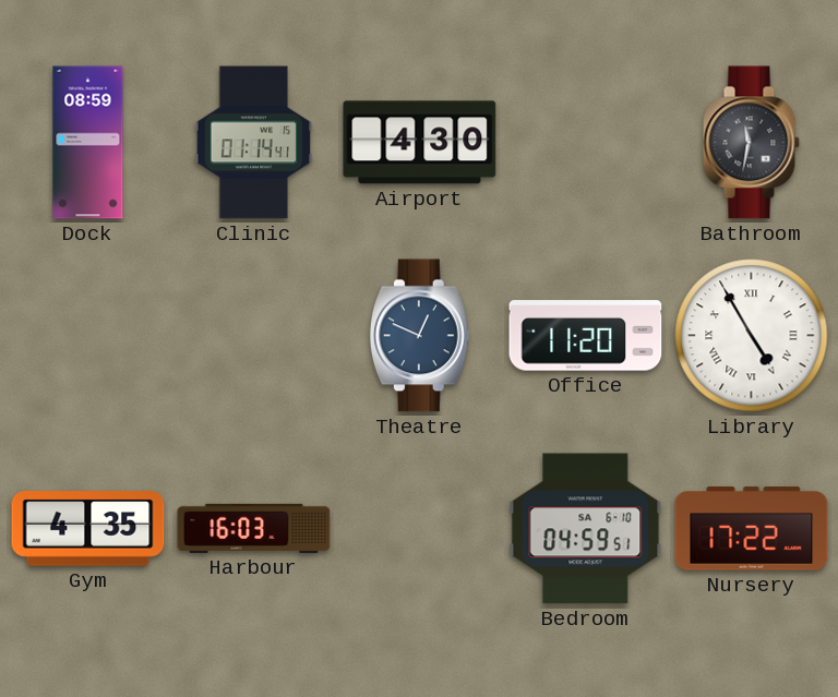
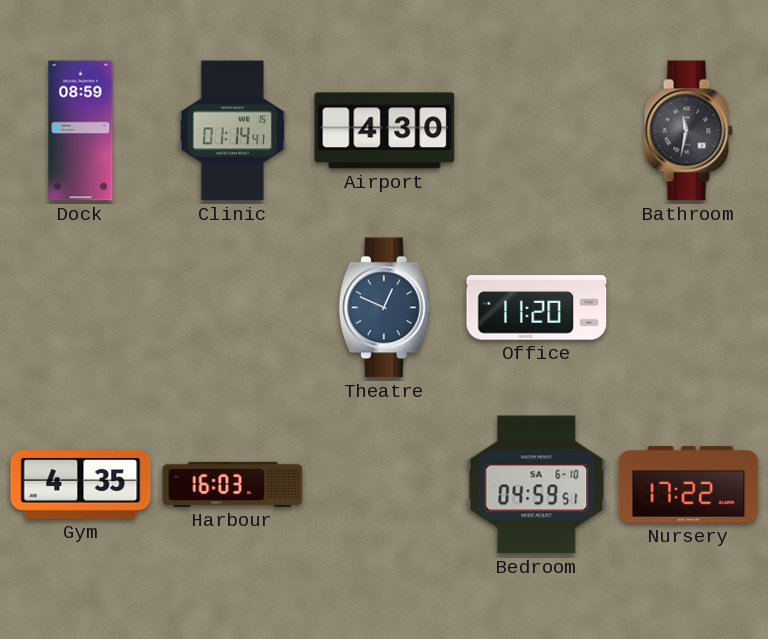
Library: 4:55 -> none
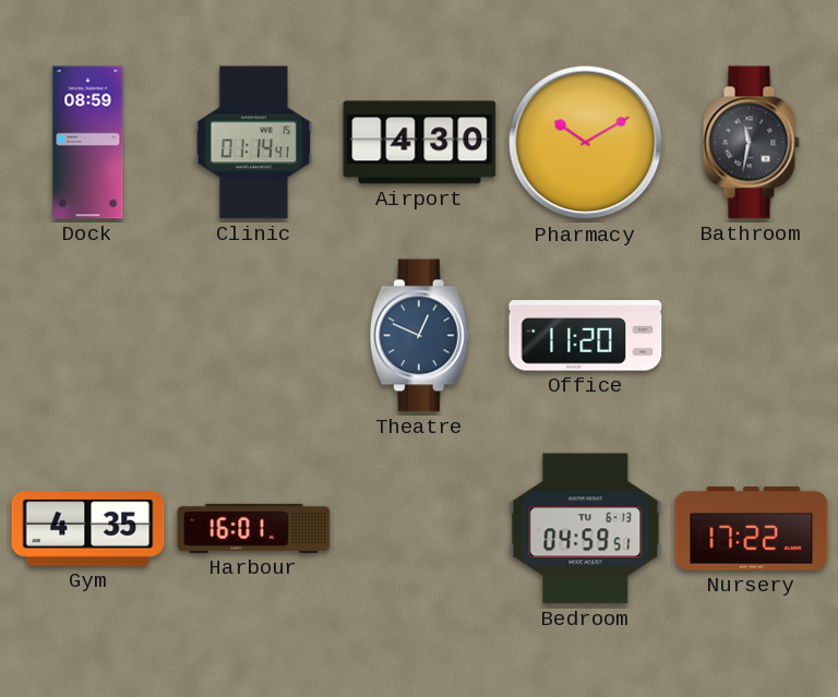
Pharmacy: none -> 10:10
Harbour: 16:03 -> 16:01
Bedroom date: SA 6-10 -> TU 6-13
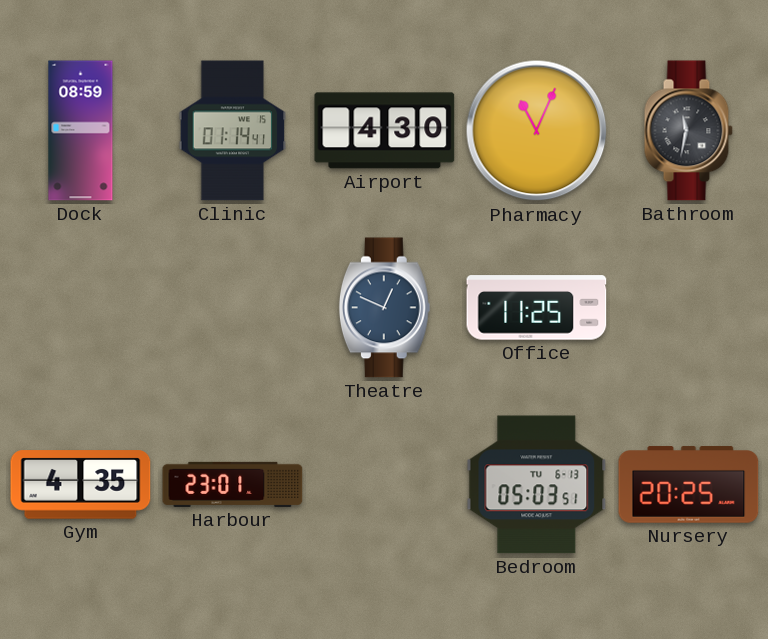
Pharmacy: 10:10 -> 11:04
Office: 11:20 -> 11:25
Harbour: 16:01 -> 23:01
Bedroom: 04:59 -> 05:03
Nursery: 17:22 -> 20:25
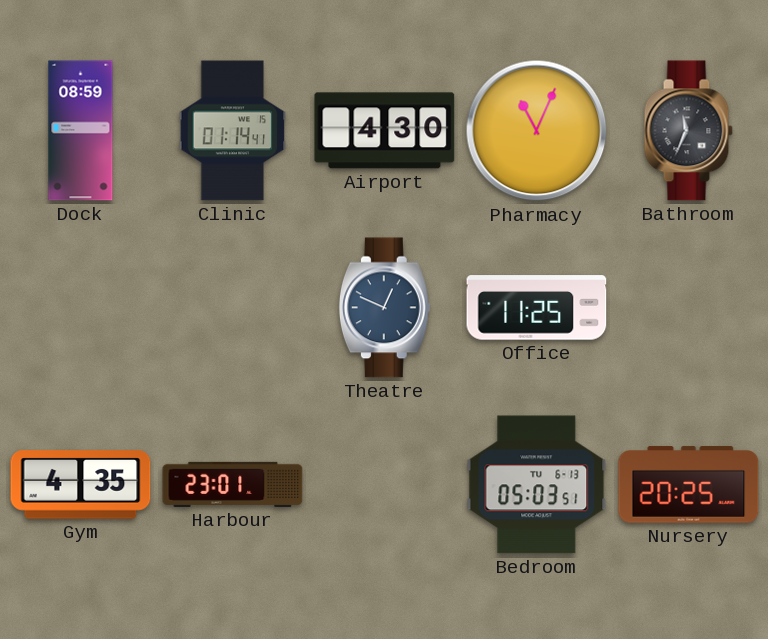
Bathroom: 11:32 -> 11:34
